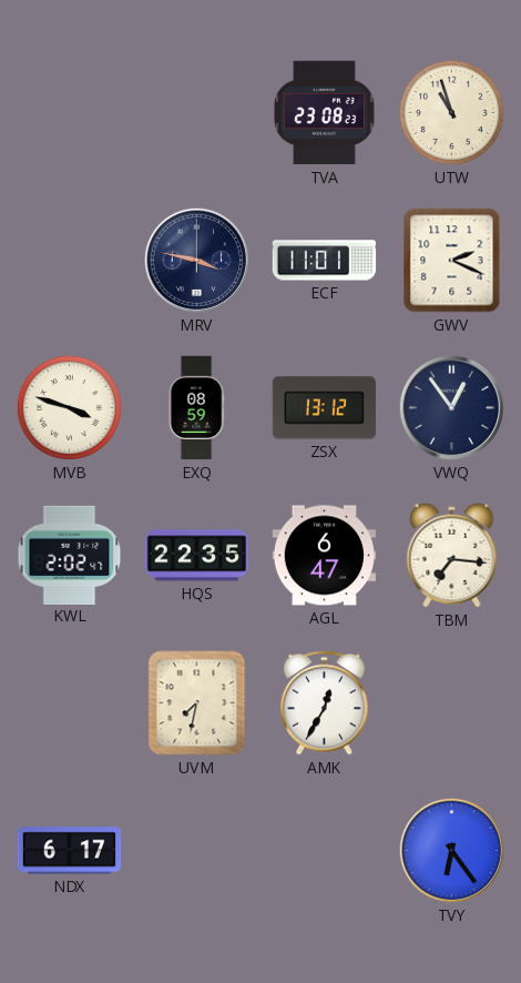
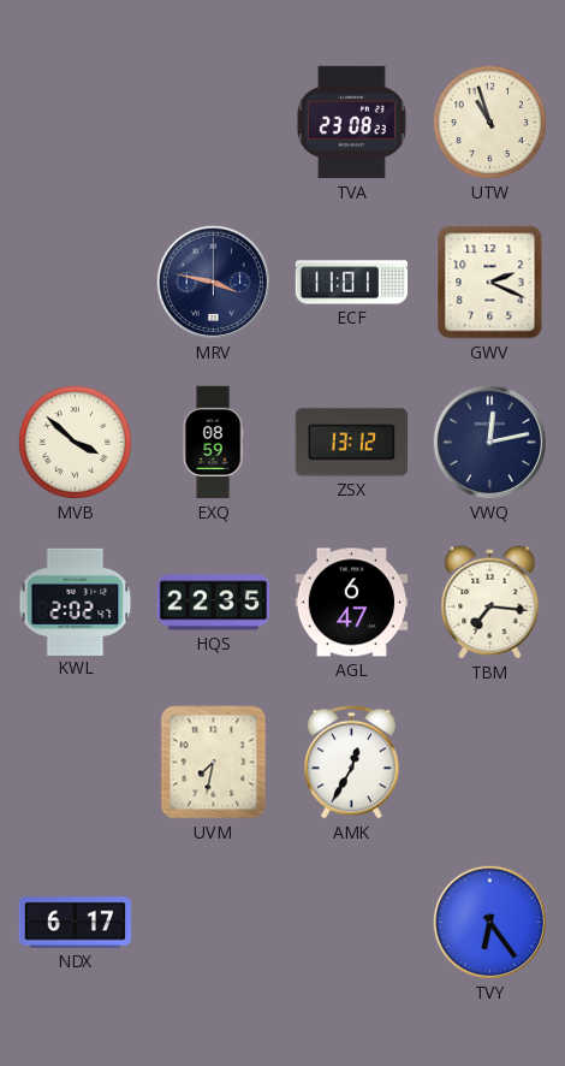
MVB: 3:48 -> 3:52
VWQ: 12:54 -> 12:13
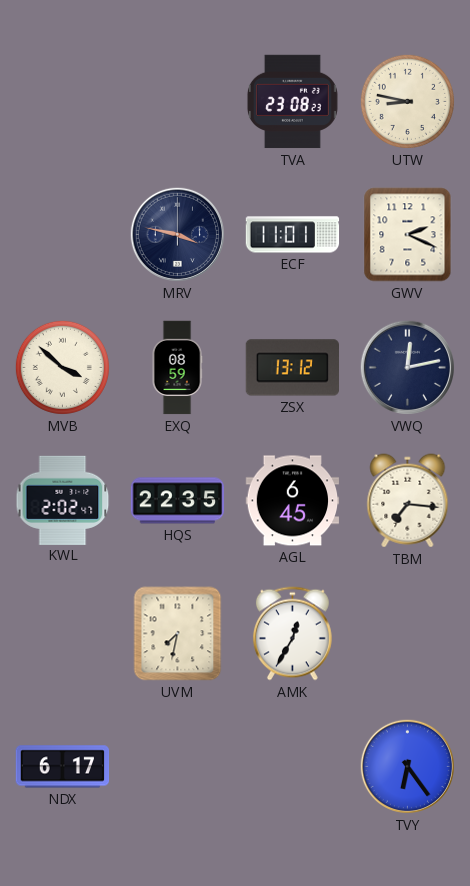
UTW: 10:57 -> 8:47
AGL: 6:47 -> 6:45
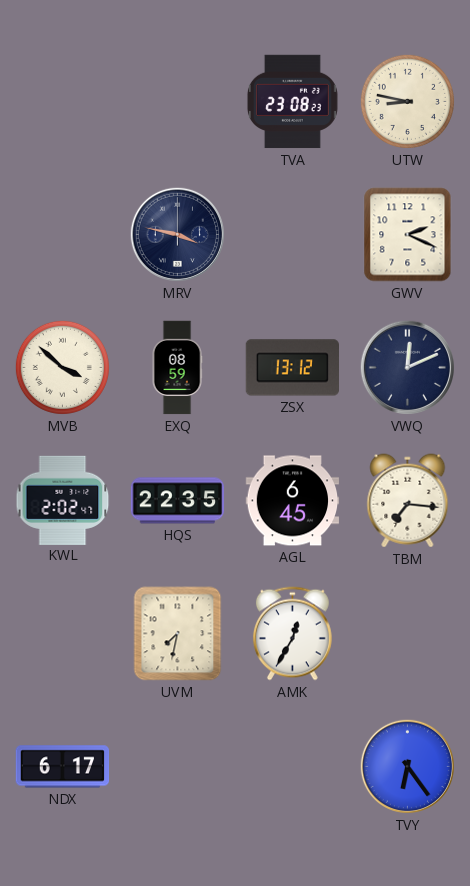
ECF: 11:01 -> none
VWQ: 12:13 -> 12:11
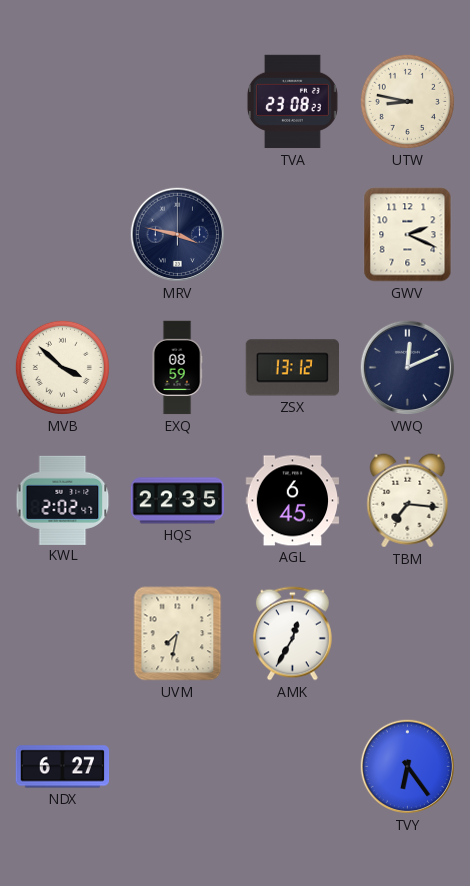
NDX: 6:17 -> 6:27
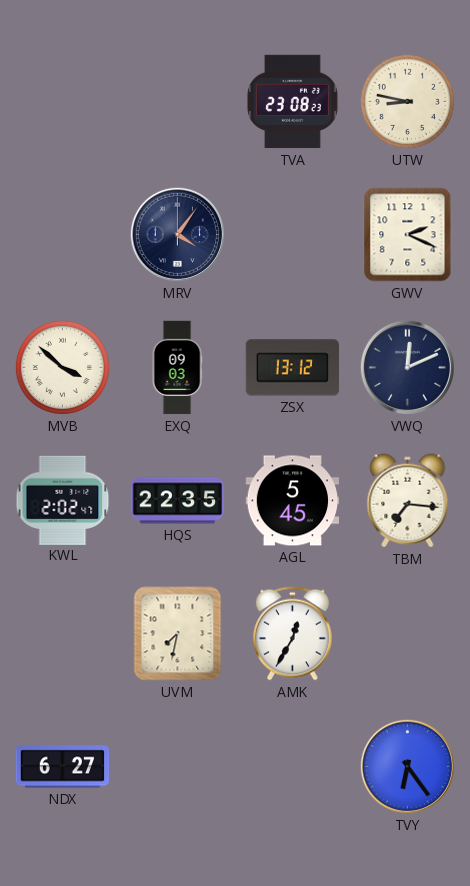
MRV: 3:47 -> 4:06
EXQ: 08:59 -> 09:03
AGL: 6:45 -> 5:45
